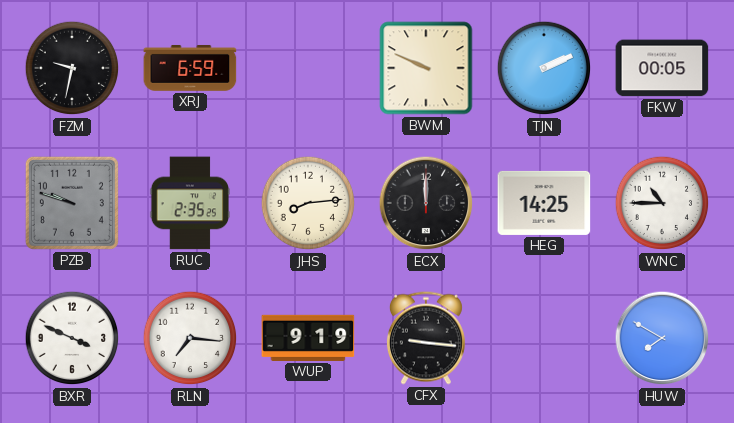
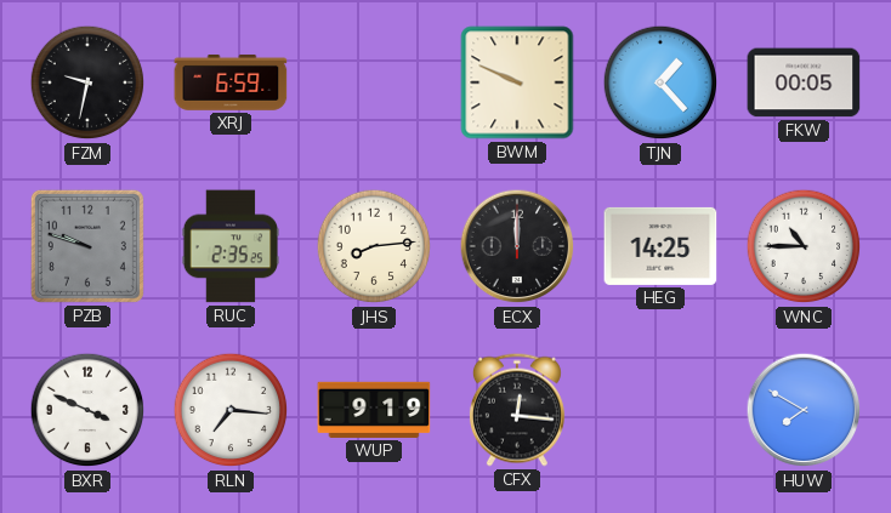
TJN: 2:11 -> 1:23
CFX: 9:16 -> 12:16
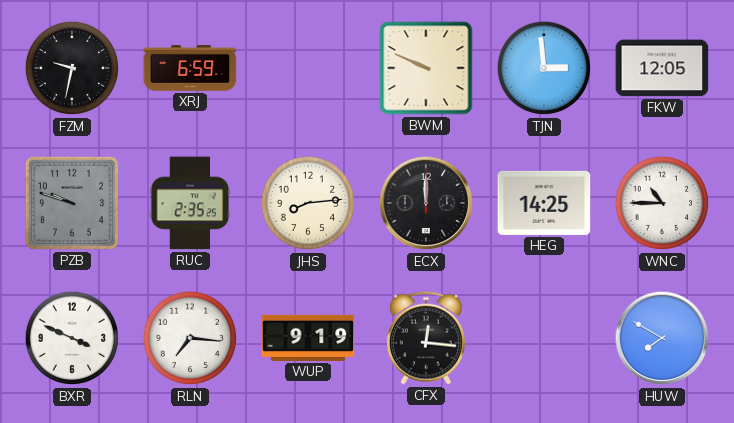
TJN: 1:23 -> 2:59
FKW: 00:05 -> 12:05
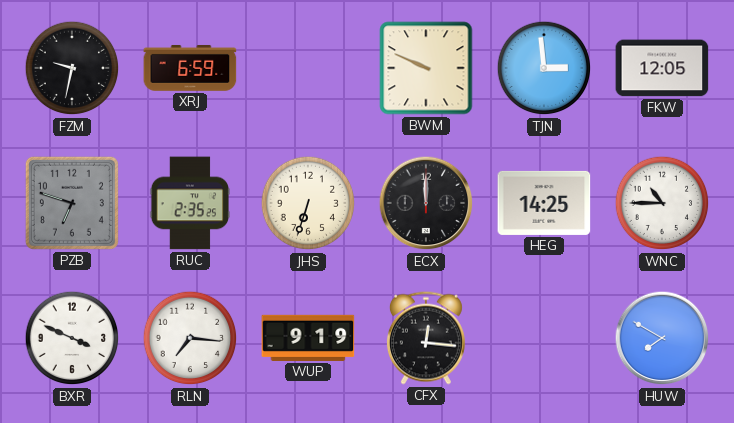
PZB: 9:48 -> 6:48
JHS: 8:14 -> 6:33
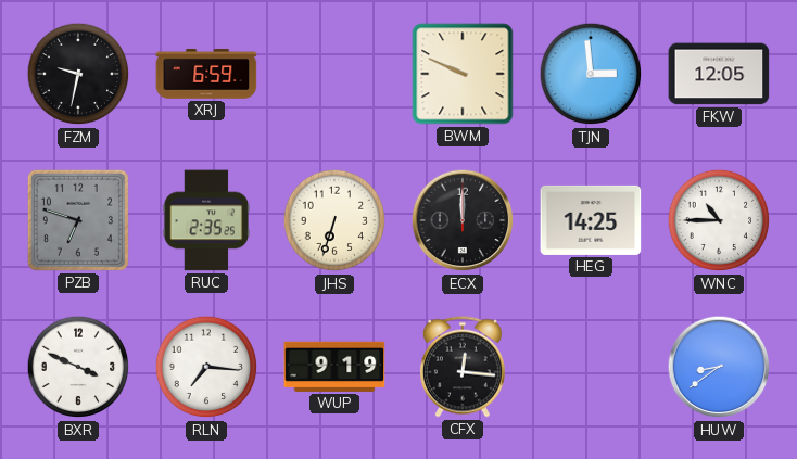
HUW: 7:50 -> 8:39
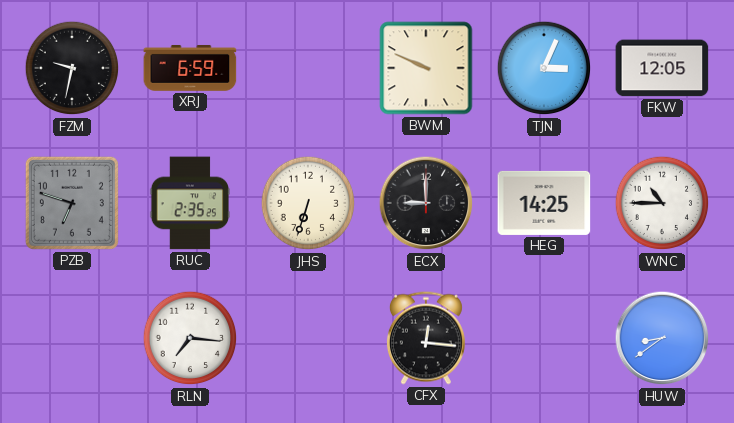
TJN: 2:59 -> 3:04
ECX: 12:00 -> 9:00
BXR: 3:49 -> none
WUP: 9:19 -> none
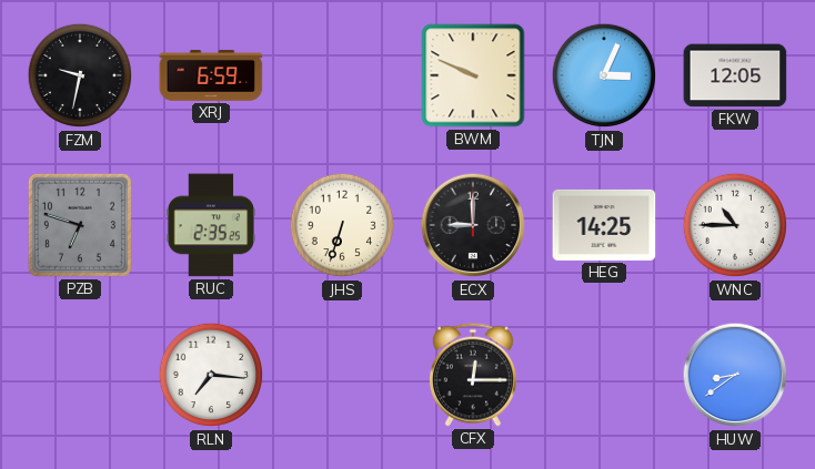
CFX: 12:16 -> 12:15
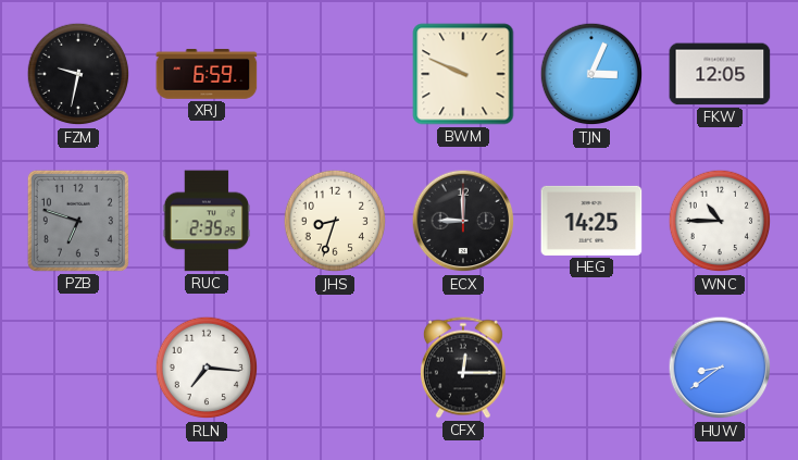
JHS: 6:33 -> 8:33
